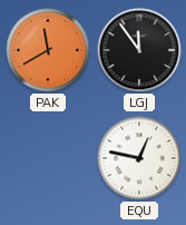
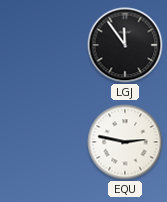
PAK: 11:40 -> none
EQU: 12:47 -> 2:47
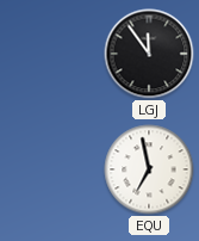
EQU: 2:47 -> 6:58
